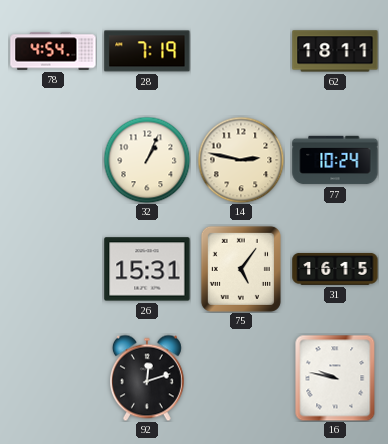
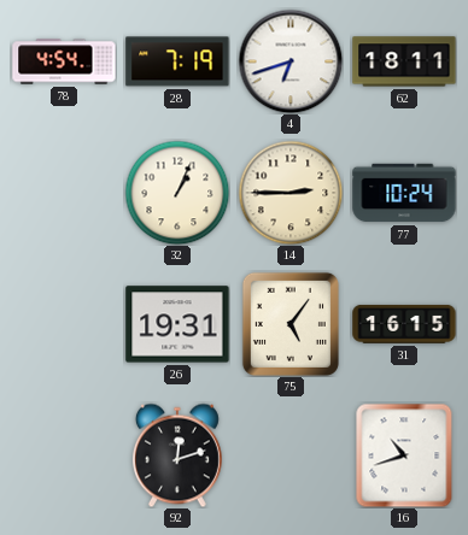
4: none -> 6:42
14: 2:47 -> 2:45
26: 15:31 -> 19:31
16: 9:47 -> 10:42
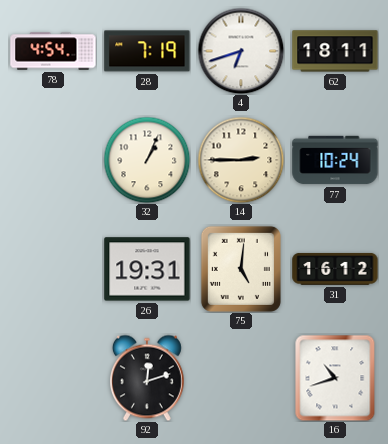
75: 5:06 -> 5:01
31: 16:15 -> 16:12
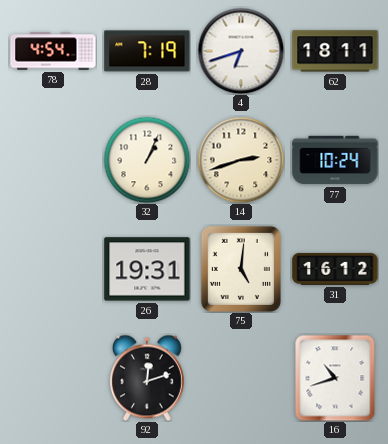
14: 2:45 -> 2:42
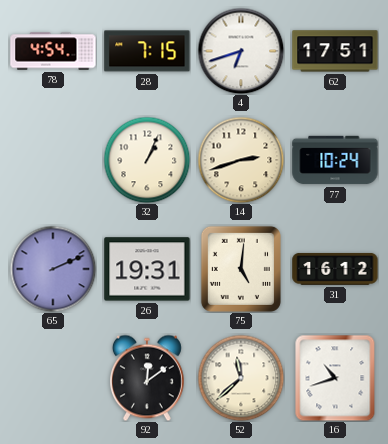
28: 7:19 -> 7:15
62: 18:11 -> 17:51
65: none -> 2:11
92: 12:12 -> 12:09
52: none -> 11:38
